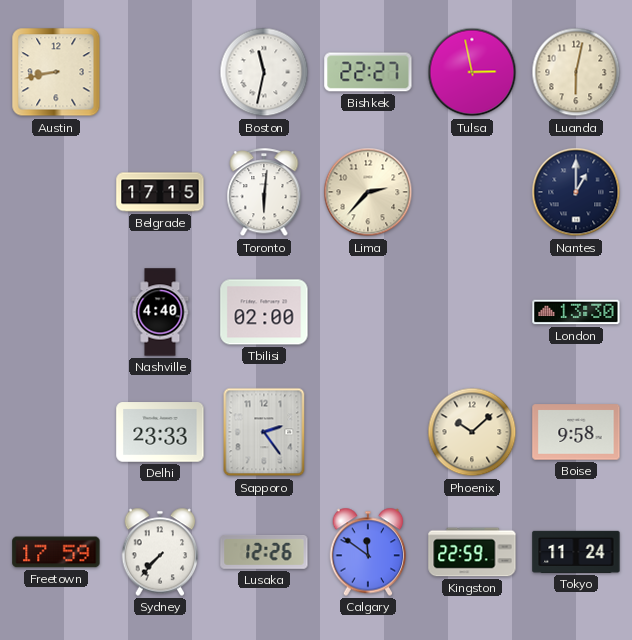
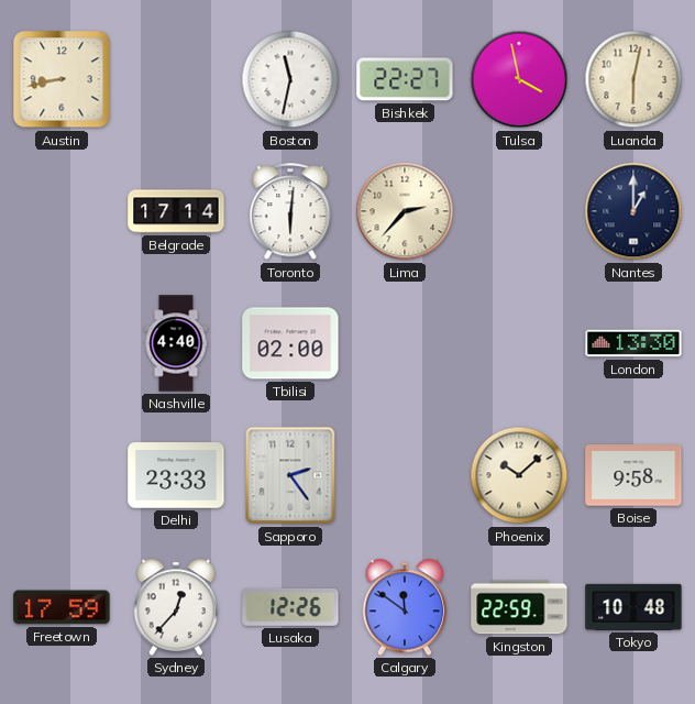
Tulsa: 2:58 -> 3:58
Belgrade: 17:15 -> 17:14
Sydney: 7:37 -> 12:37
Tokyo: 11:24 -> 10:48
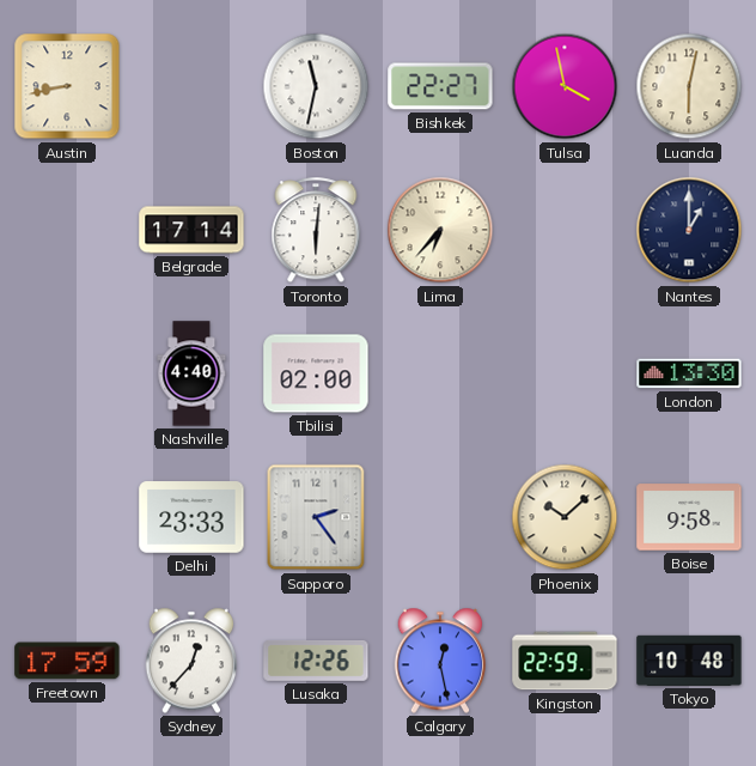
Lima: 2:37 -> 6:37
Calgary: 11:51 -> 12:28
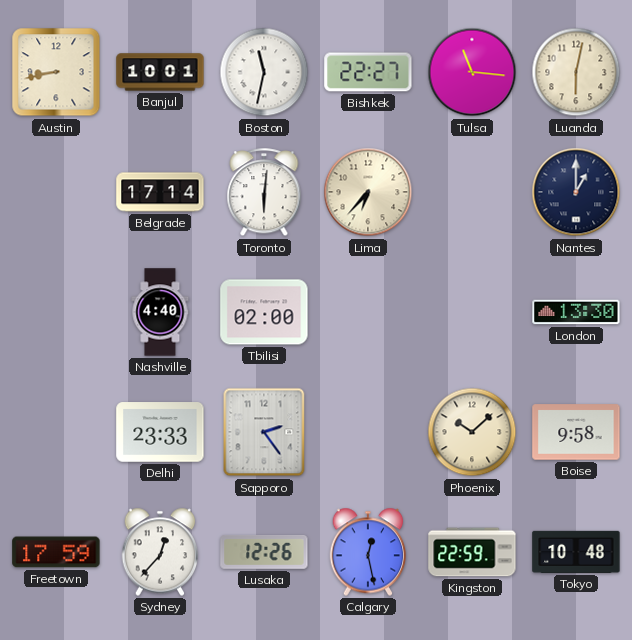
Banjul: none -> 10:01
Tulsa: 3:58 -> 11:16
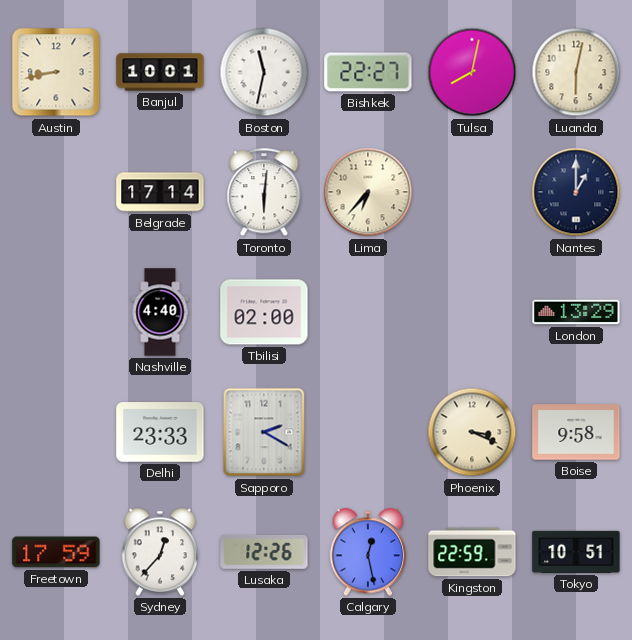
Tulsa: 11:16 -> 8:02
London: 13:30 -> 13:29
Sapporo: 2:24 -> 2:20
Phoenix: 10:08 -> 3:19
Tokyo: 10:48 -> 10:51
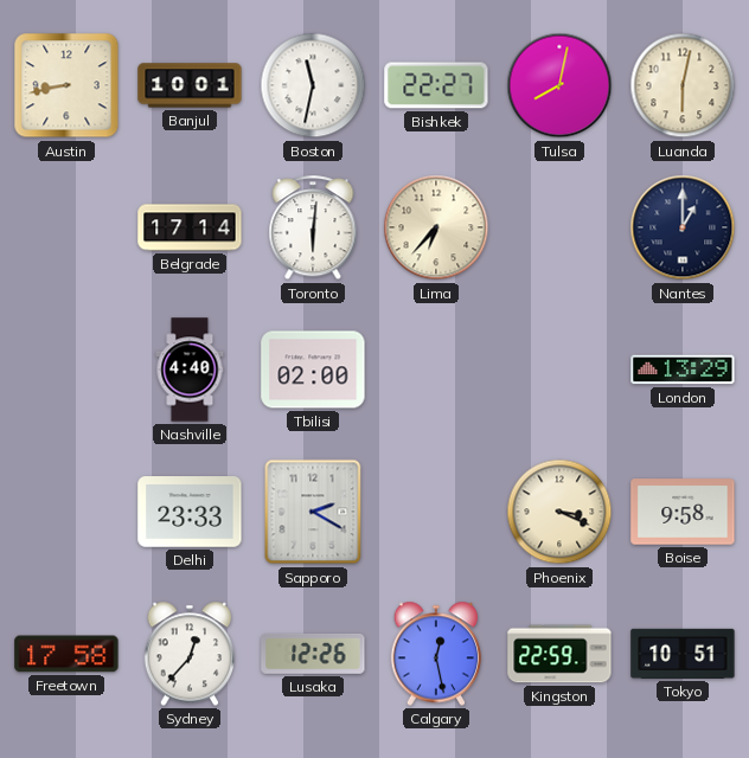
Freetown: 17:59 -> 17:58
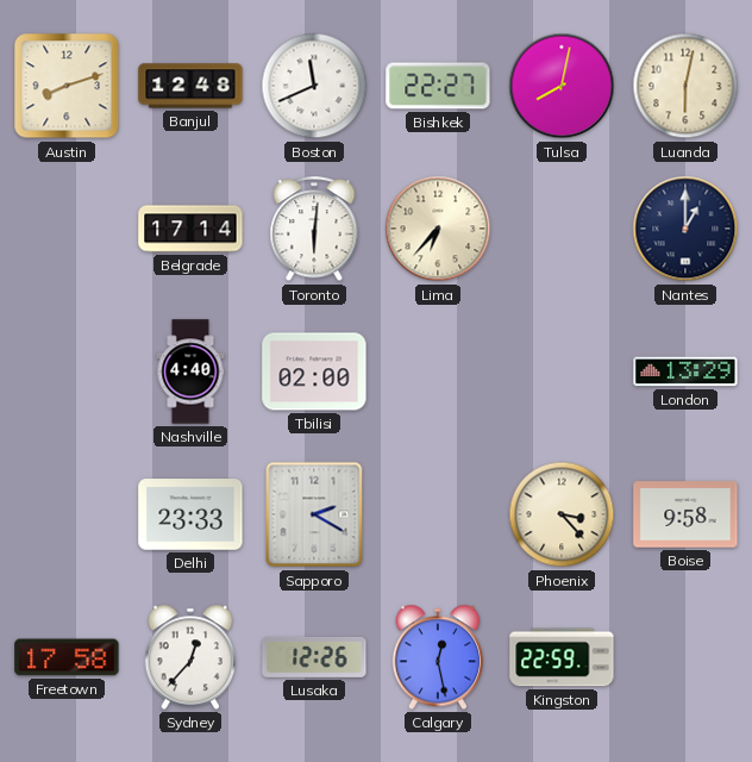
Austin: 8:43 -> 8:12
Banjul: 10:01 -> 12:48
Boston: 11:32 -> 11:41
Phoenix: 3:19 -> 3:23
Tokyo: 10:51 -> none
